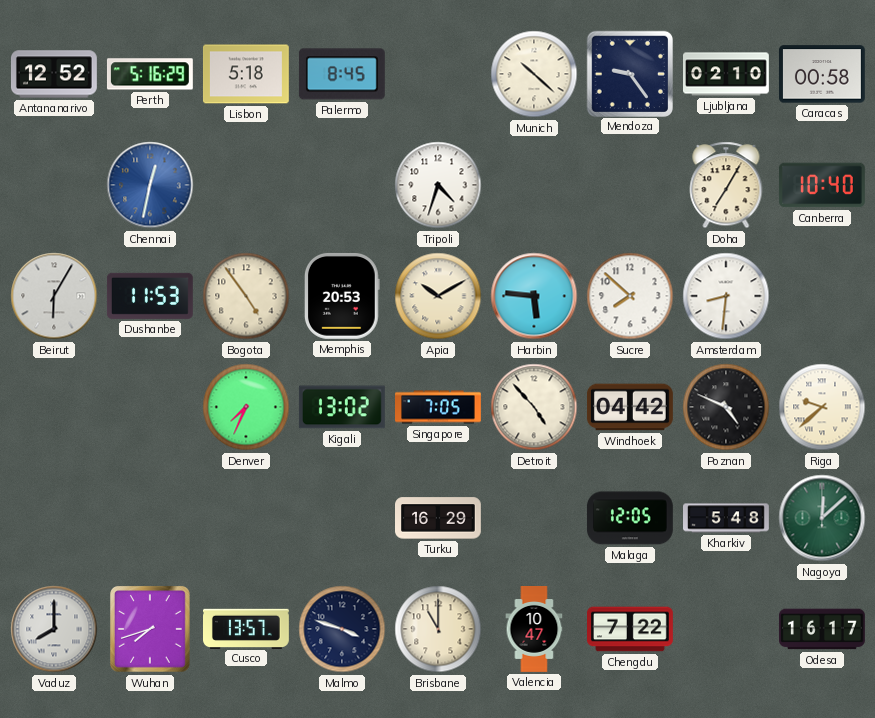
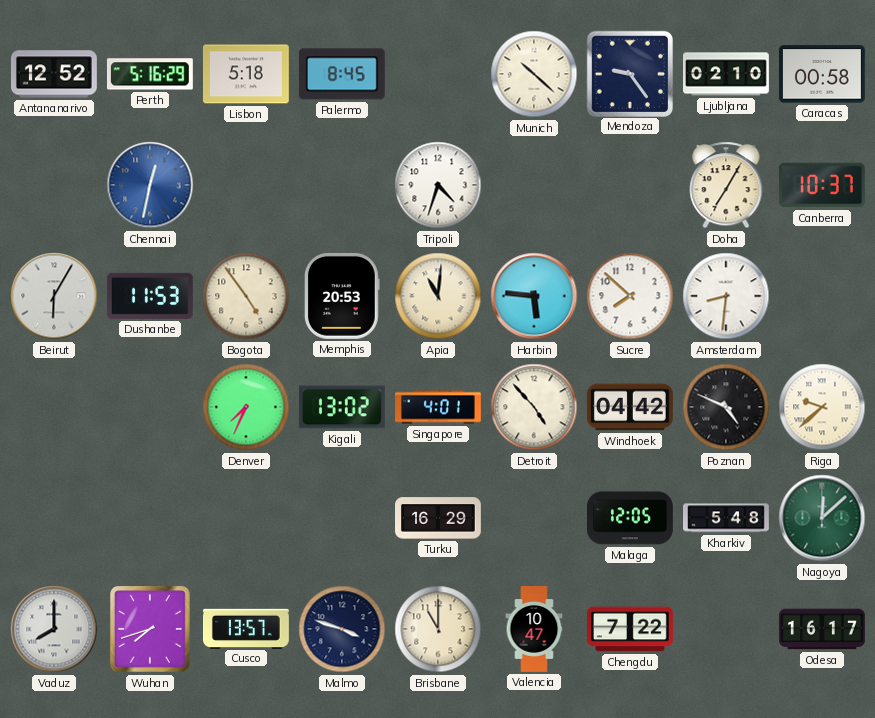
Canberra: 10:40 -> 10:37
Apia: 10:10 -> 11:01
Singapore: 7:05 -> 4:01
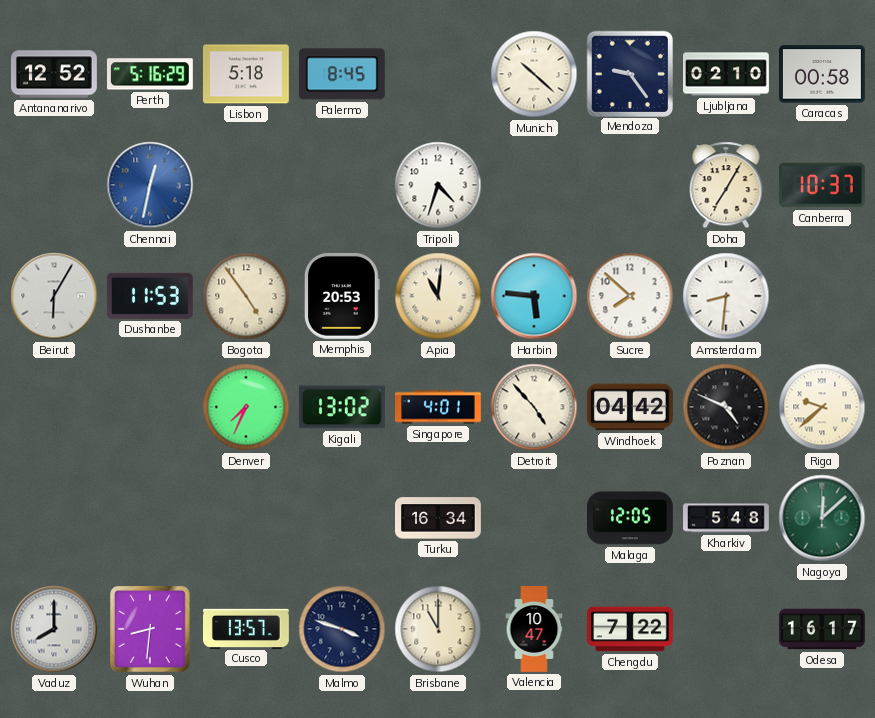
Turku: 16:29 -> 16:34
Wuhan: 7:42 -> 8:31
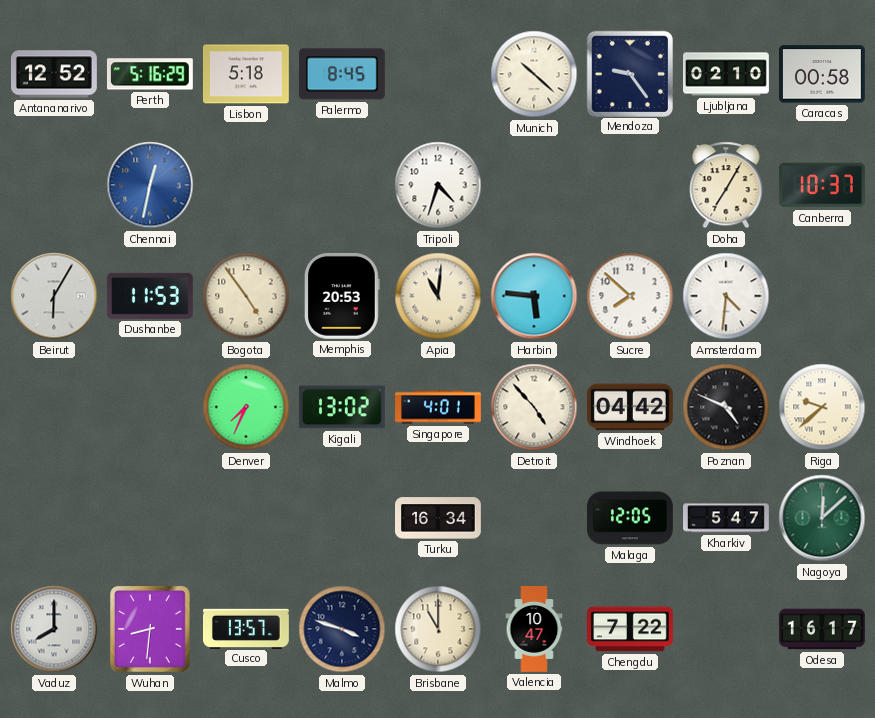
Amsterdam: 8:31 -> 4:31
Kharkiv: 5:48 -> 5:47
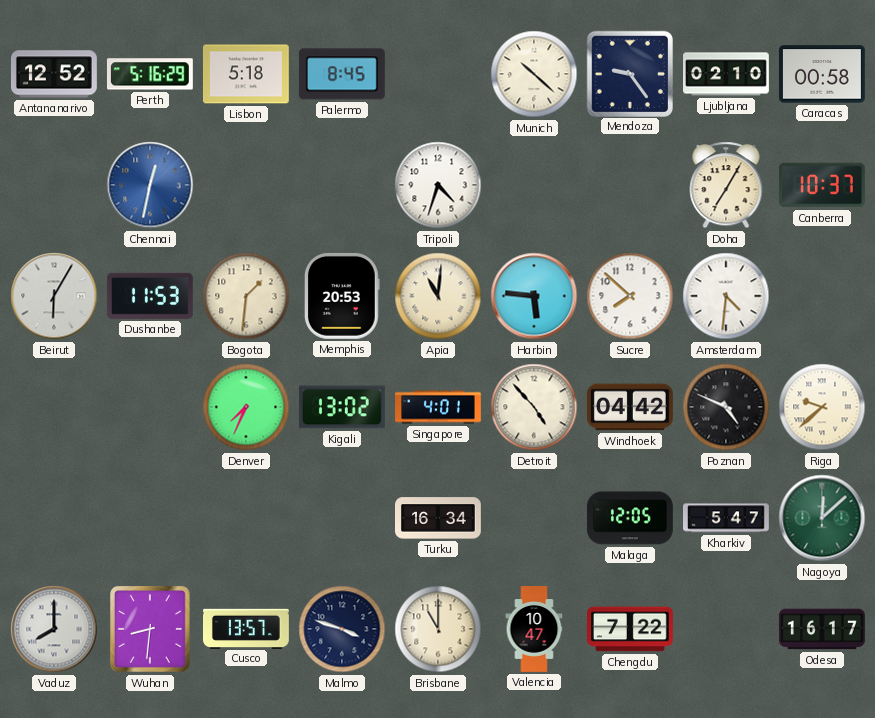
Bogota: 4:54 -> 1:31
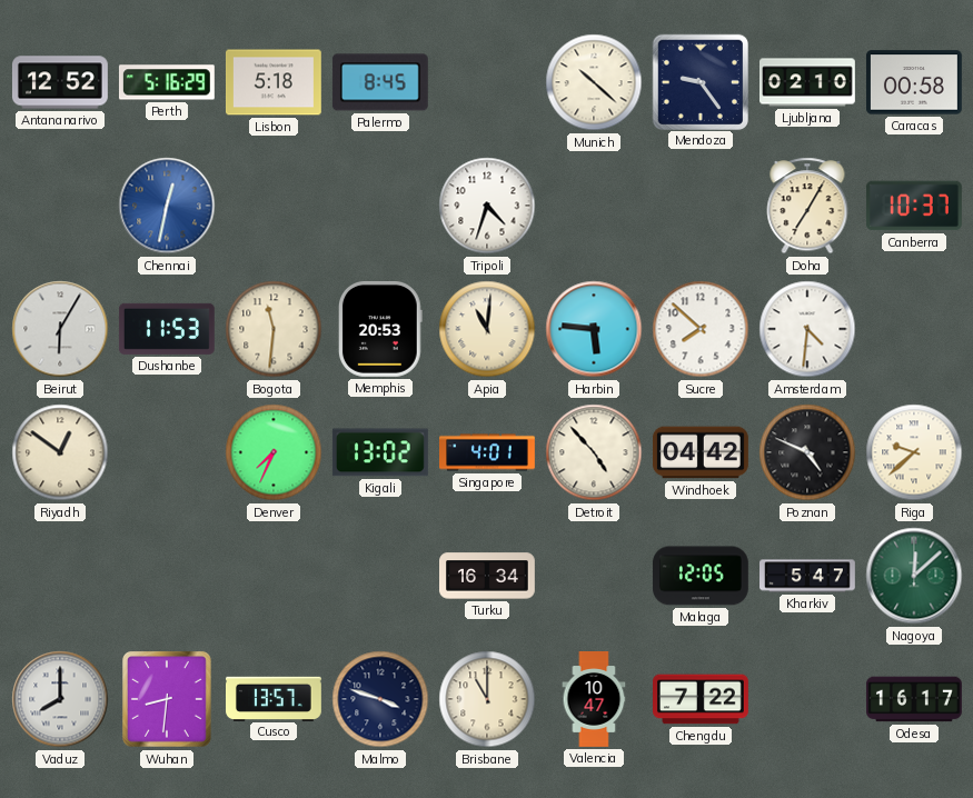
Bogota: 1:31 -> 11:31
Riyadh: none -> 12:51
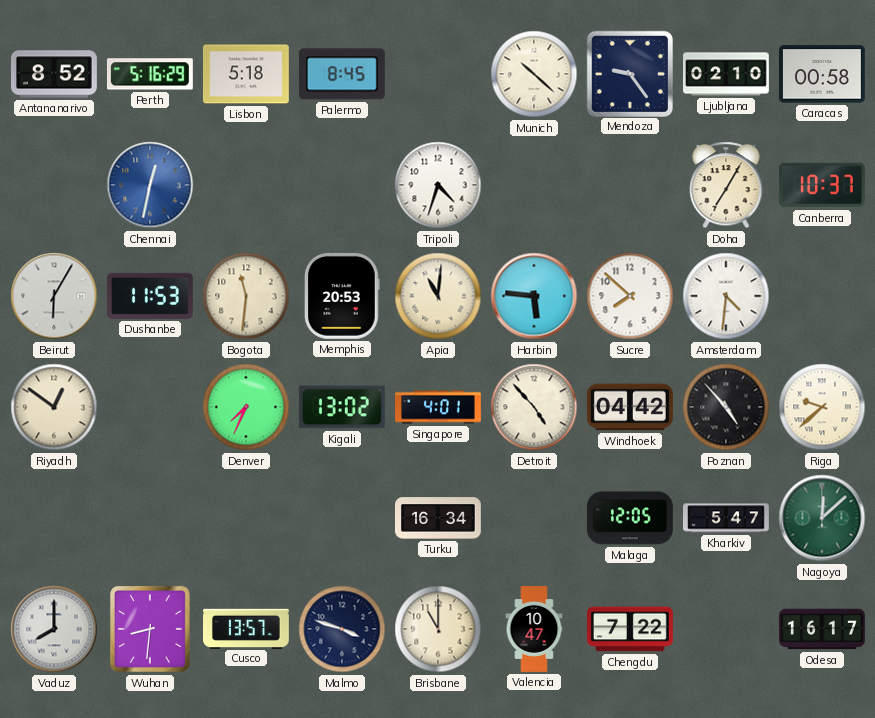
Antananarivo: 12:52 -> 8:52
Poznan: 4:49 -> 4:53
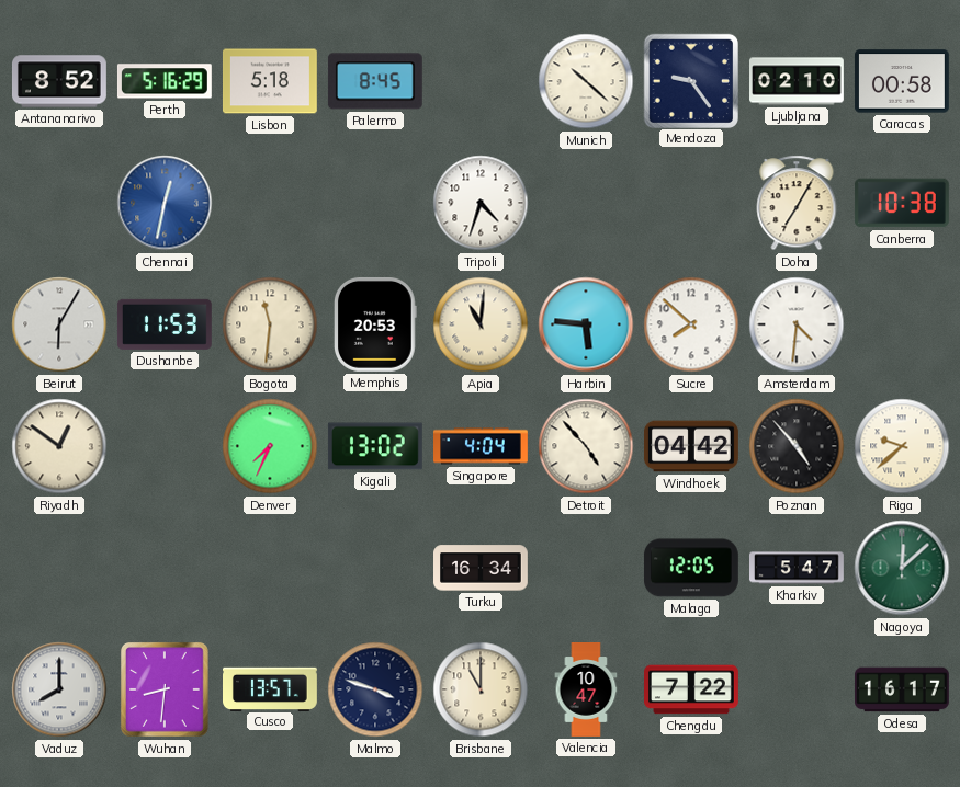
Canberra: 10:37 -> 10:38
Singapore: 4:01 -> 4:04
